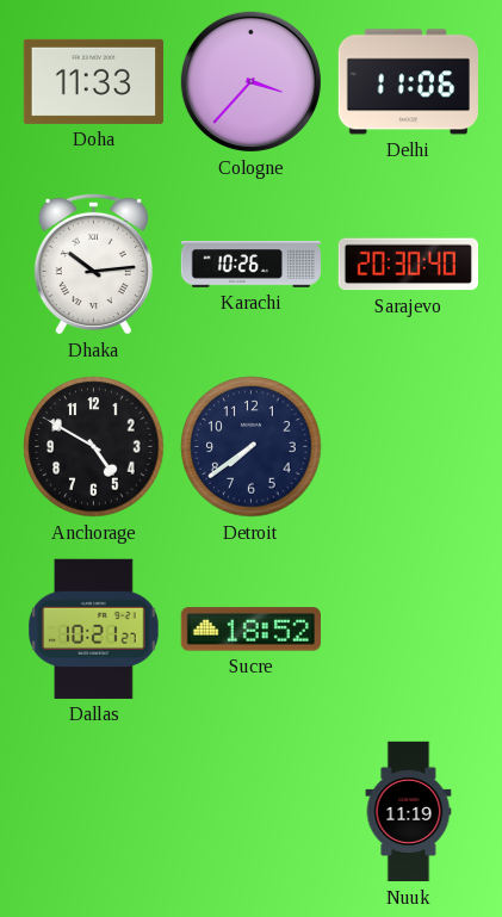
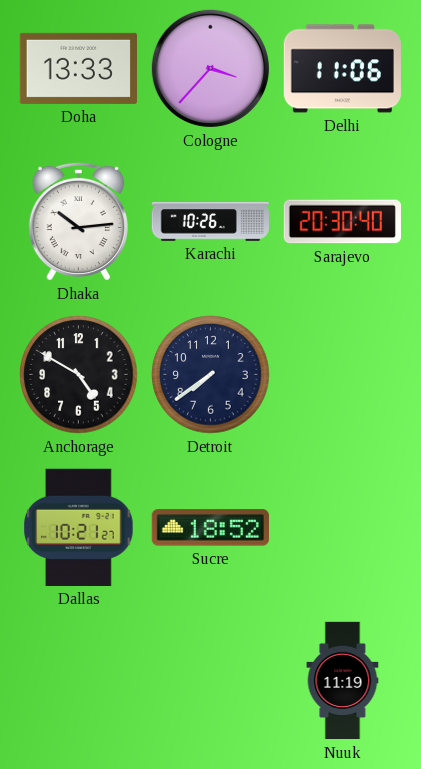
Doha: 11:33 -> 13:33
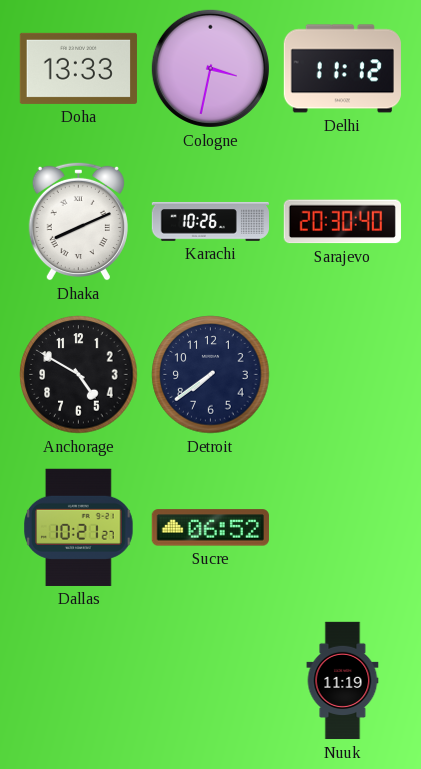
Cologne: 3:37 -> 3:32
Delhi: 11:06 -> 11:12
Dhaka: 10:14 -> 8:11
Sucre: 18:52 -> 06:52
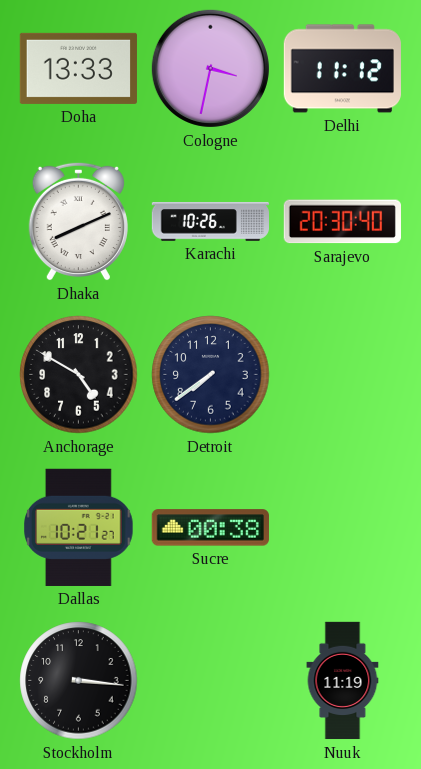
Sucre: 06:52 -> 00:38
Stockholm: none -> 3:16
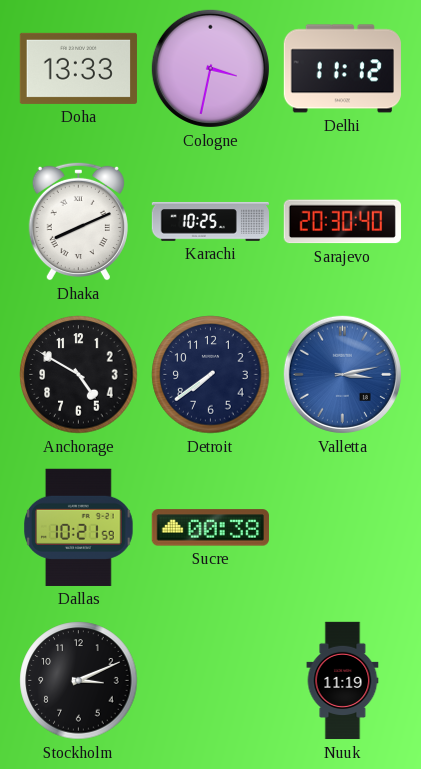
Karachi: 10:26 -> 10:25
Valletta: none -> 3:13
Dallas: 10:21:27 -> 10:21:59
Stockholm: 3:16 -> 3:11
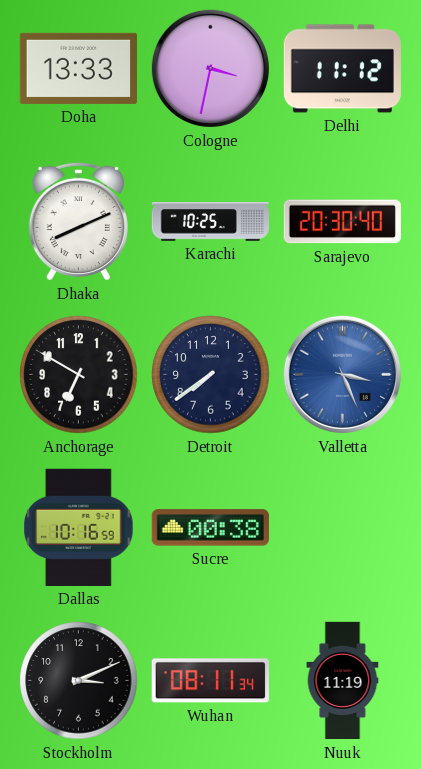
Anchorage: 4:50 -> 6:50
Valletta: 3:13 -> 3:26
Dallas: 10:21 -> 10:16
Wuhan: none -> 08:11
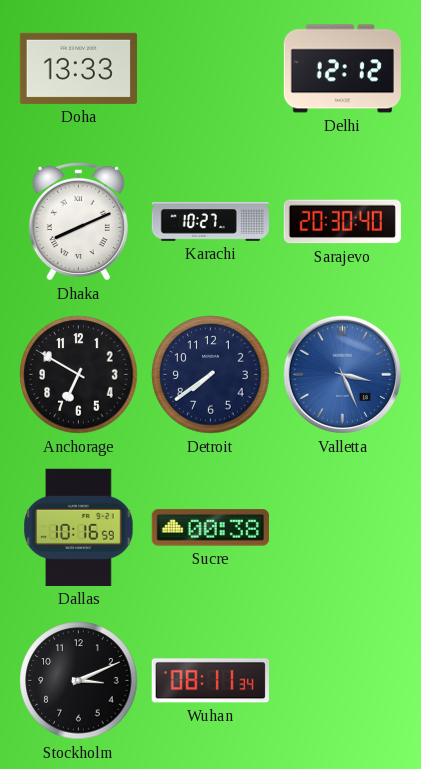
Cologne: 3:32 -> none
Delhi: 11:12 -> 12:12
Karachi: 10:25 -> 10:27
Nuuk: 11:19 -> none
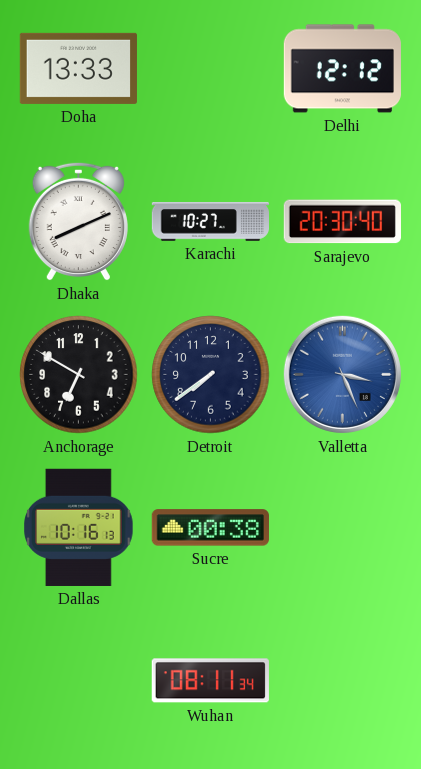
Dallas: 10:16:59 -> 10:16:13
Stockholm: 3:11 -> none
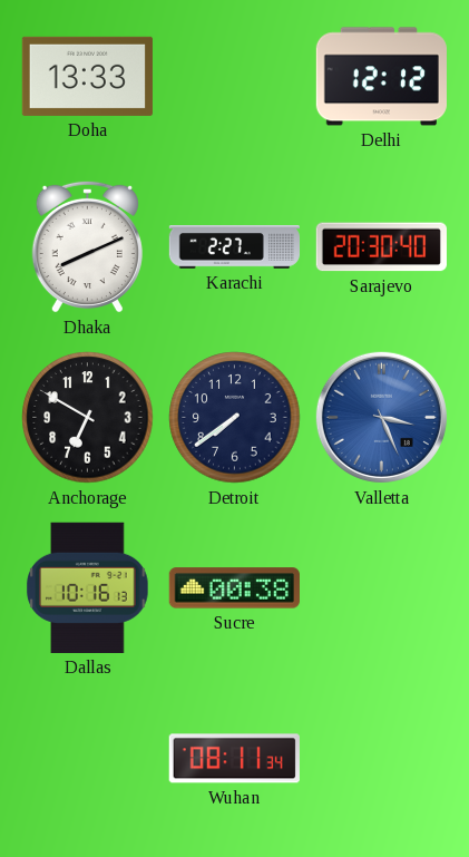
Karachi: 10:27 -> 2:27
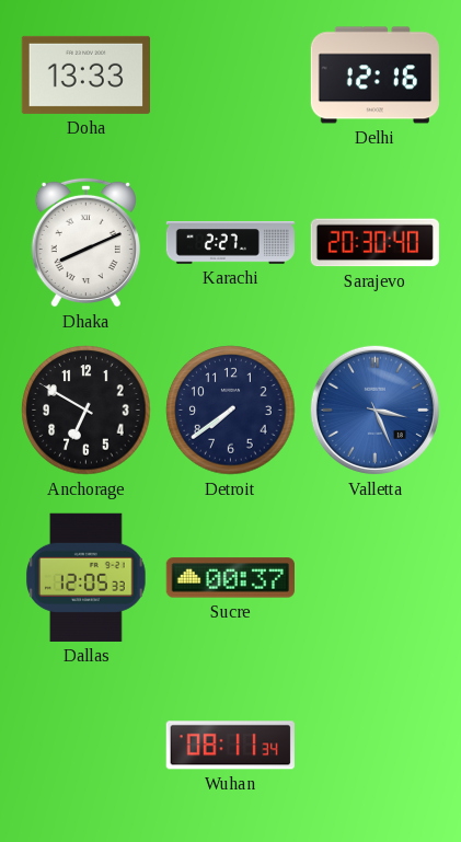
Delhi: 12:12 -> 12:16
Dallas: 10:16 -> 12:05
Sucre: 00:38 -> 00:37
